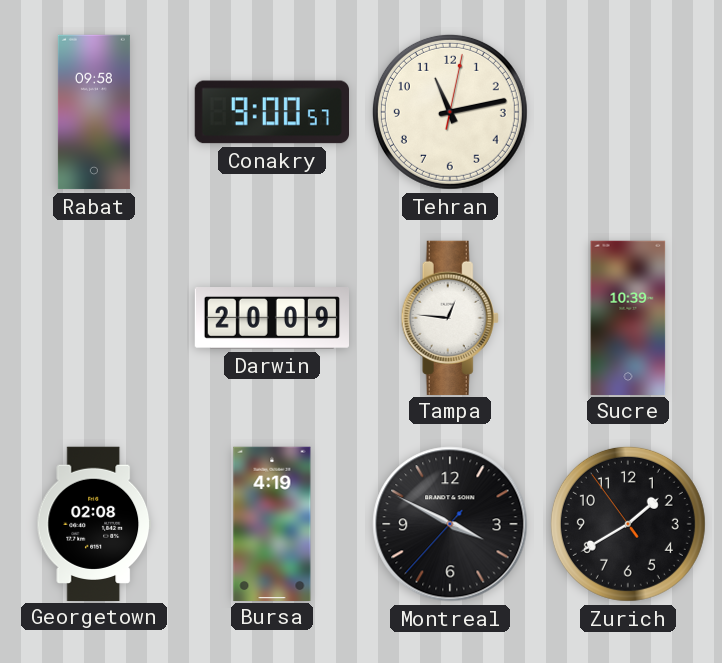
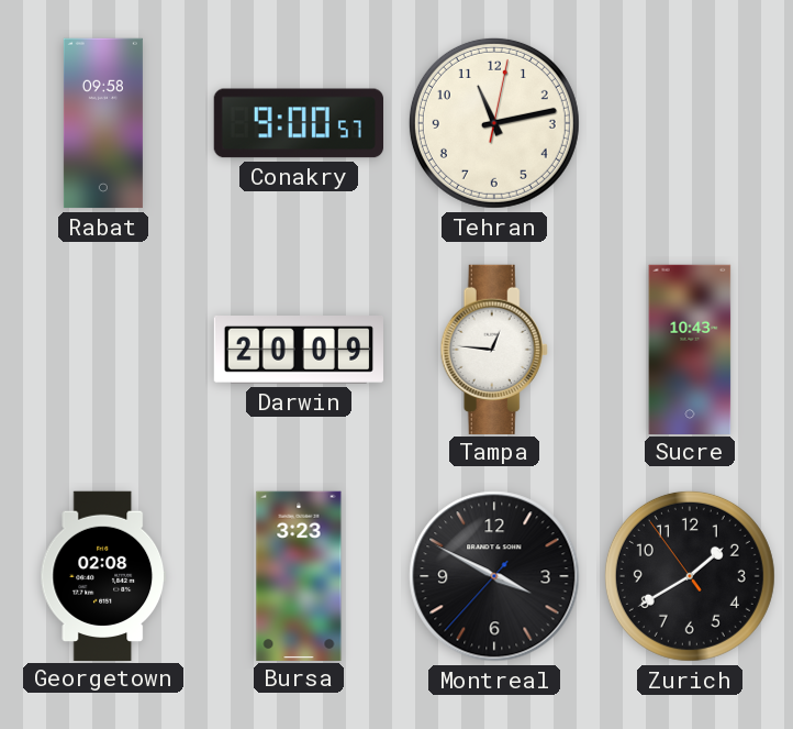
Sucre: 10:39 -> 10:43
Bursa: 4:19 -> 3:23
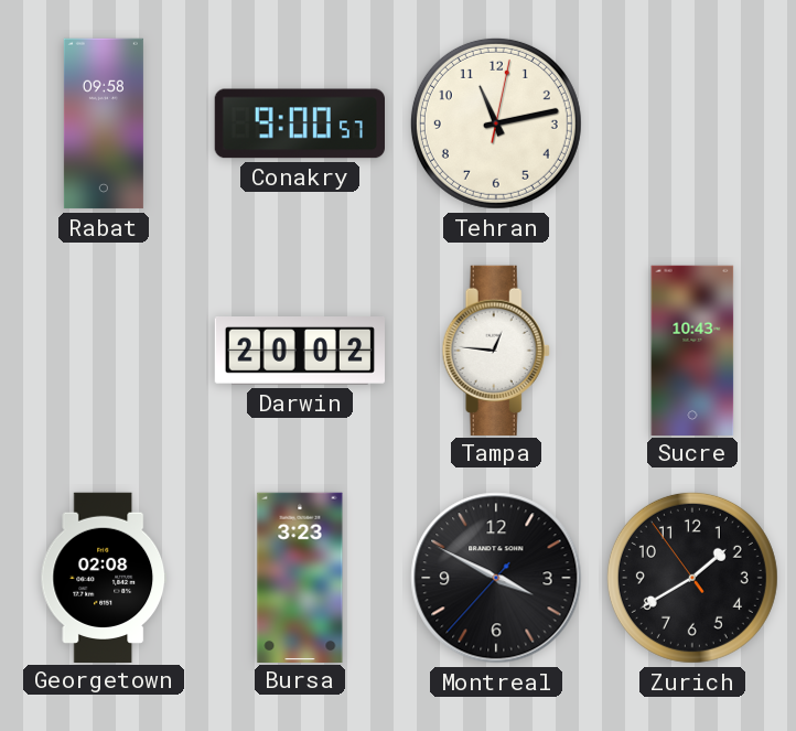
Darwin: 20:09 -> 20:02
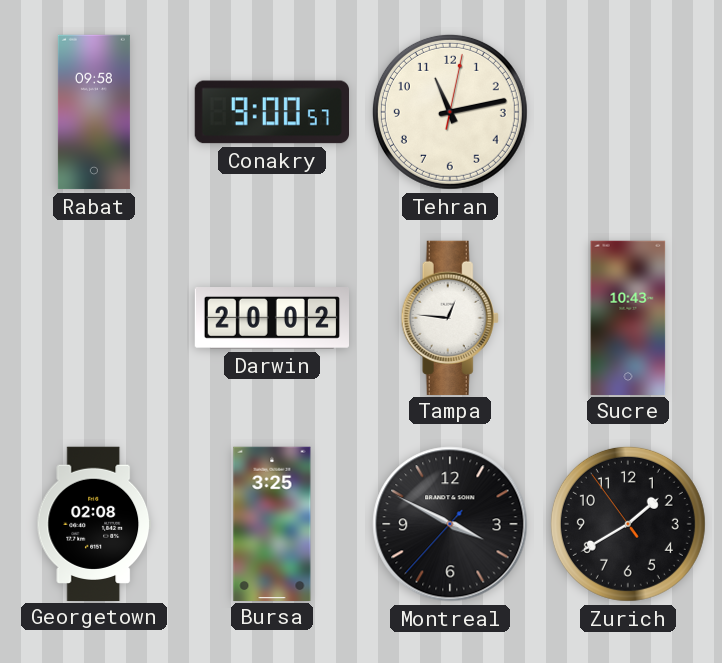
Bursa: 3:23 -> 3:25
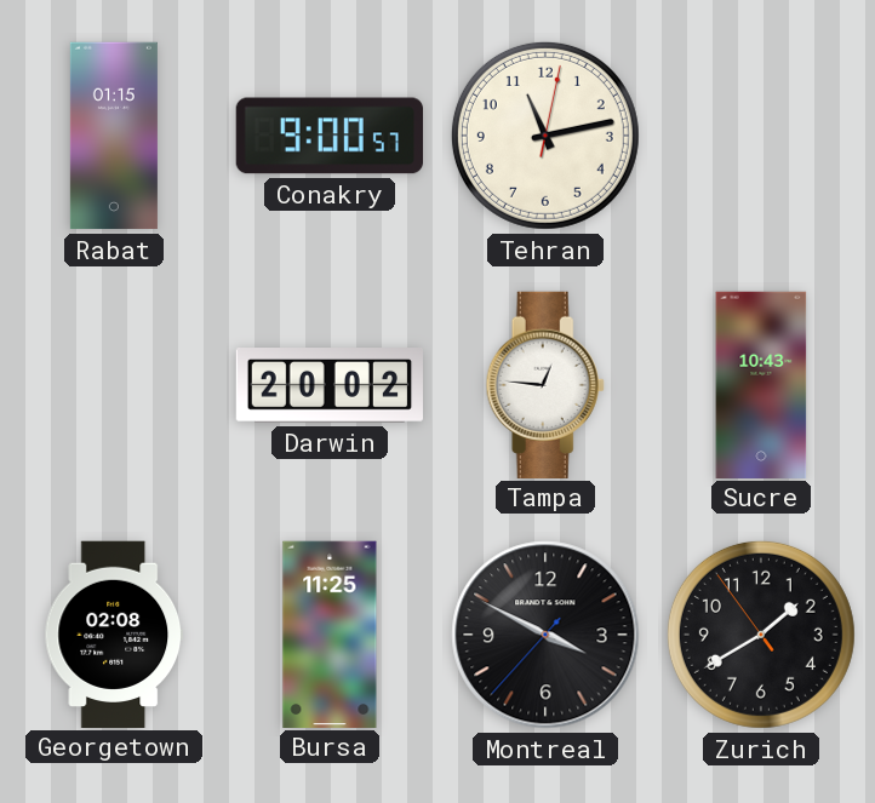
Rabat: 09:58 -> 01:15
Bursa: 3:25 -> 11:25
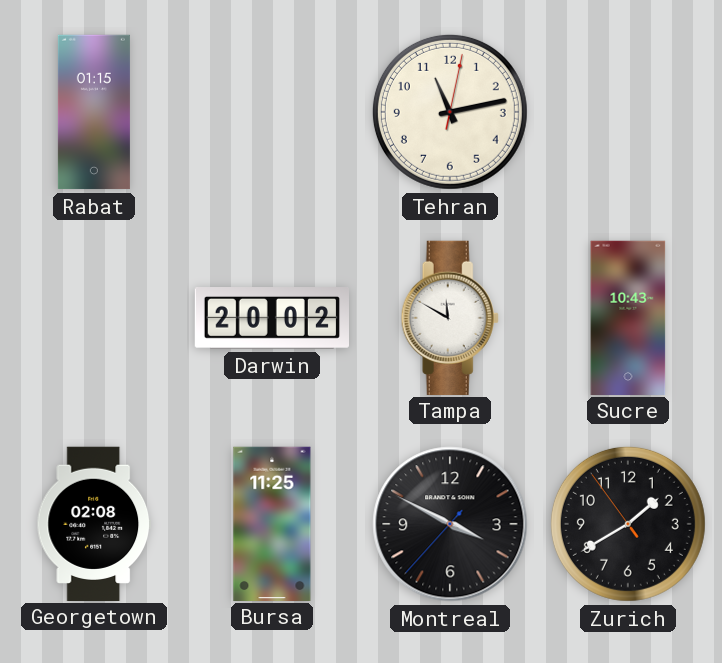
Conakry: 9:00 -> none
Tampa: 12:46 -> 11:50
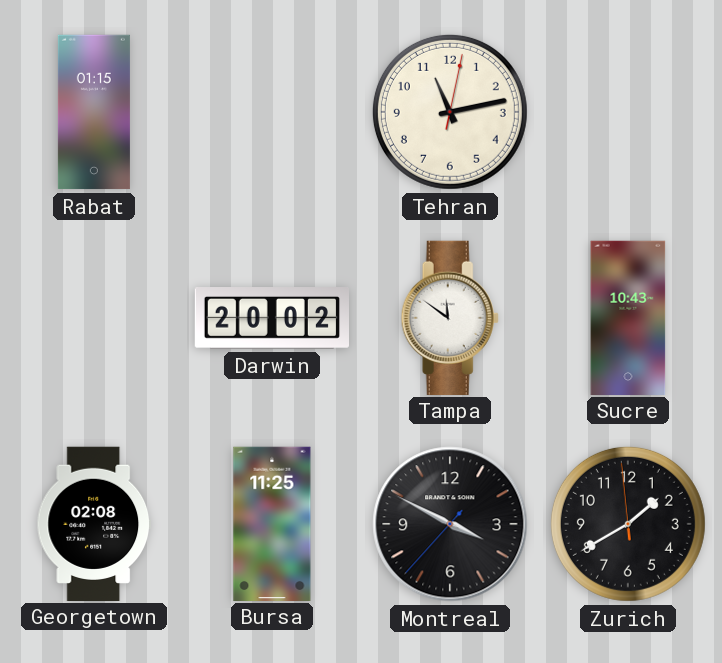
Tampa: 11:50 -> 11:51
Zurich: 1:39:54 -> 1:39:59
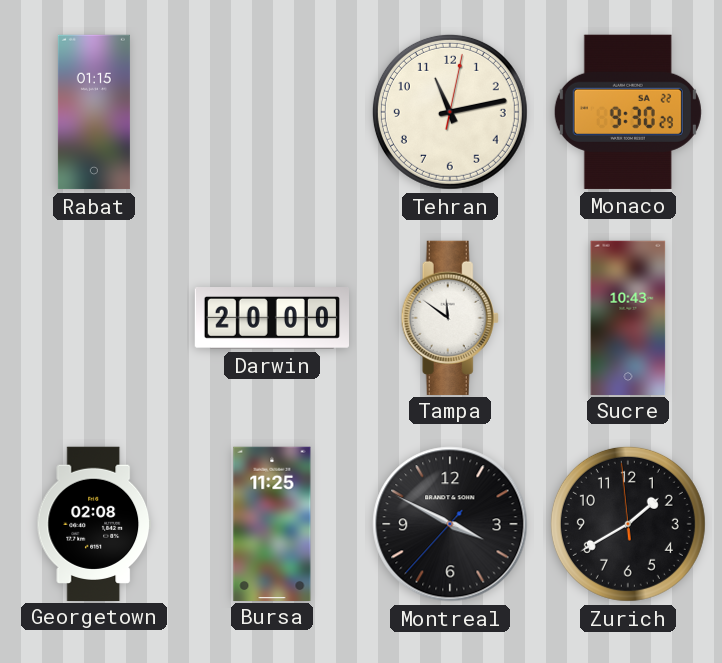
Monaco: none -> 9:30
Darwin: 20:02 -> 20:00
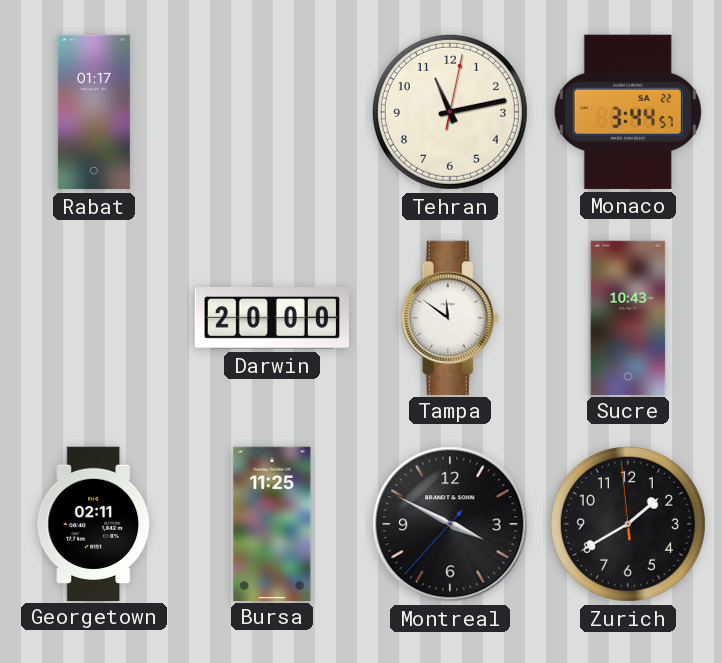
Rabat: 01:15 -> 01:17
Monaco: 9:30 -> 3:44
Georgetown: 02:08 -> 02:11
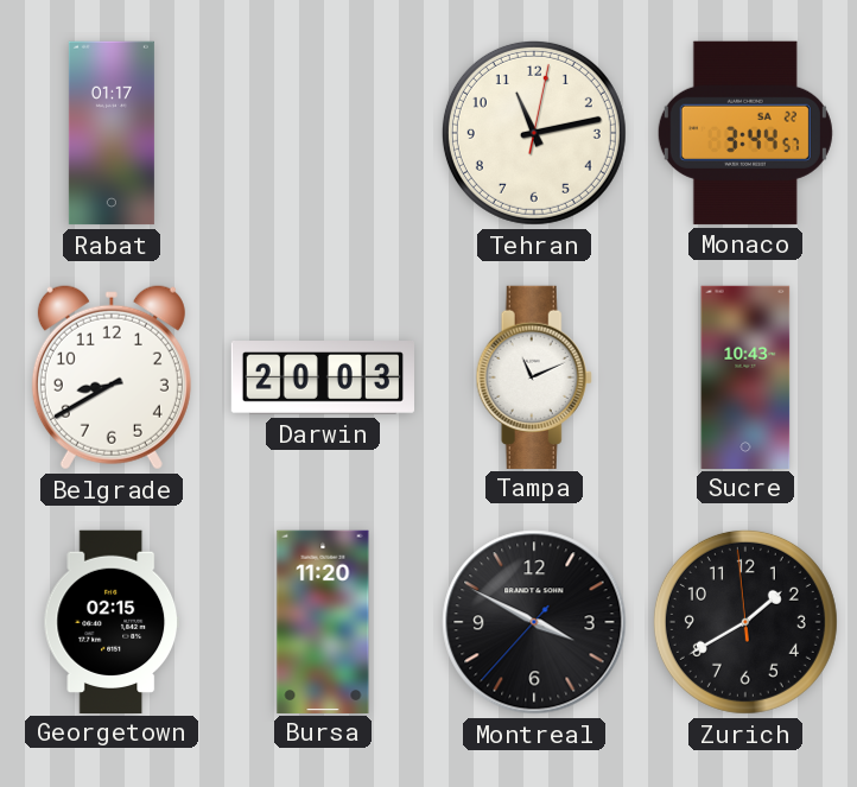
Belgrade: none -> 8:40
Darwin: 20:00 -> 20:03
Tampa: 11:51 -> 11:11
Georgetown: 02:11 -> 02:15
Bursa: 11:25 -> 11:20
